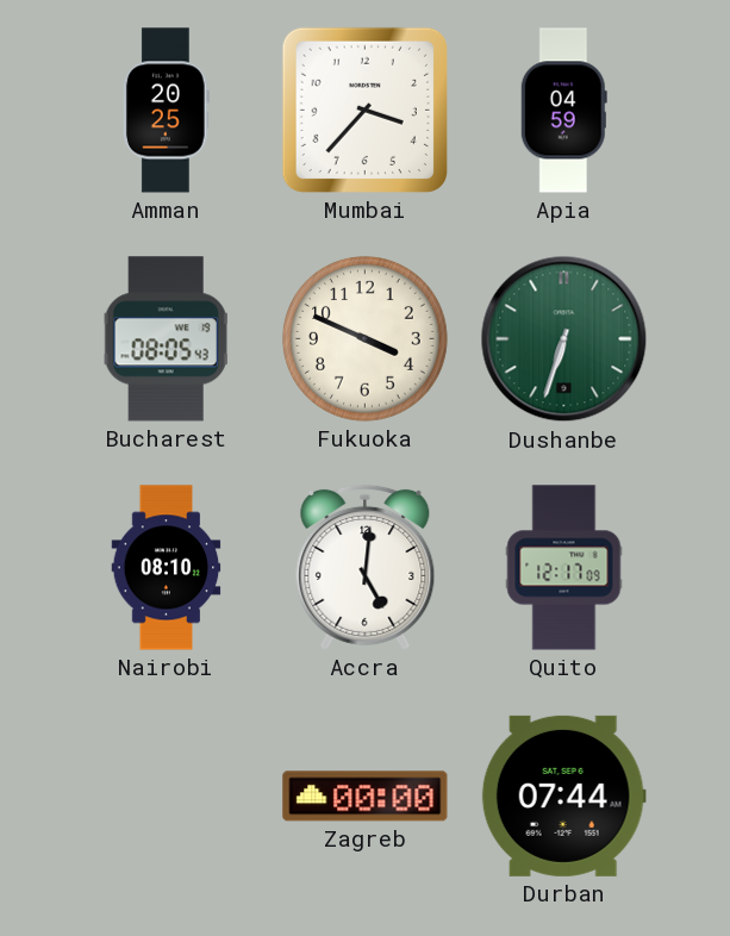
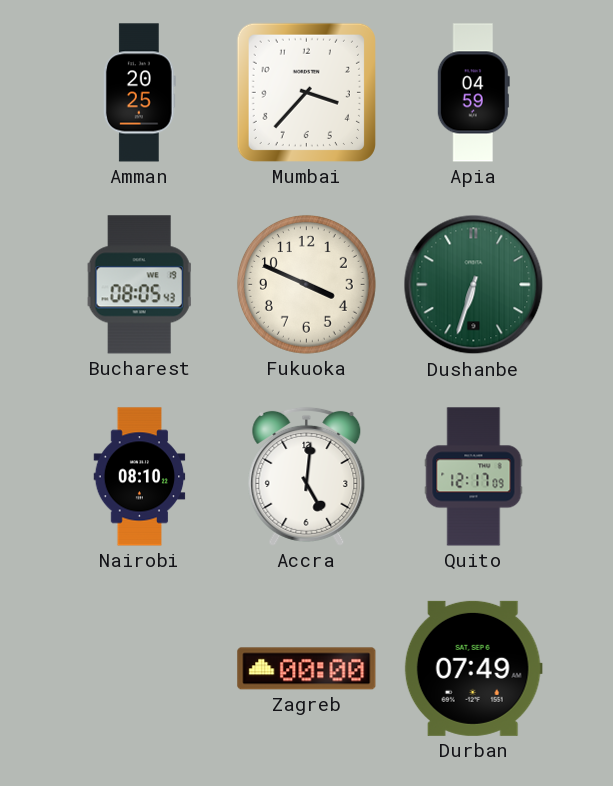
Durban: 07:44 -> 07:49
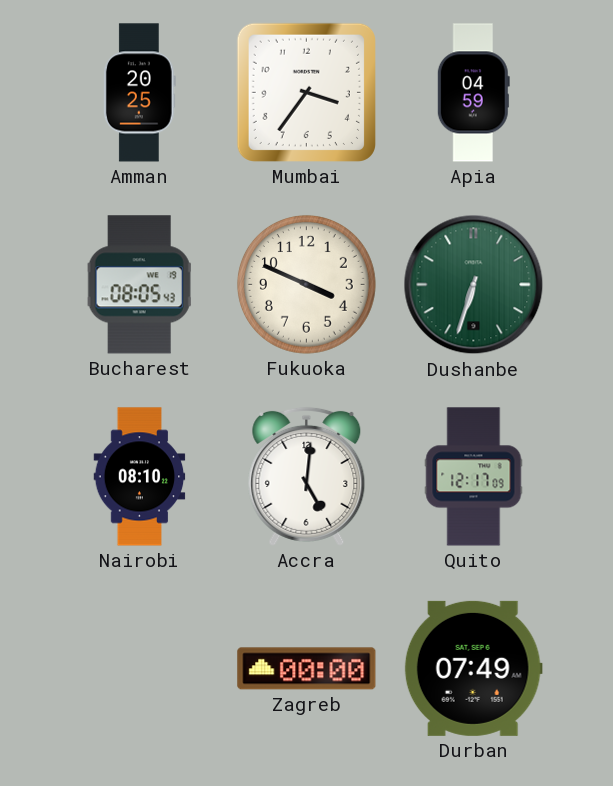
Mumbai: 3:37 -> 3:36
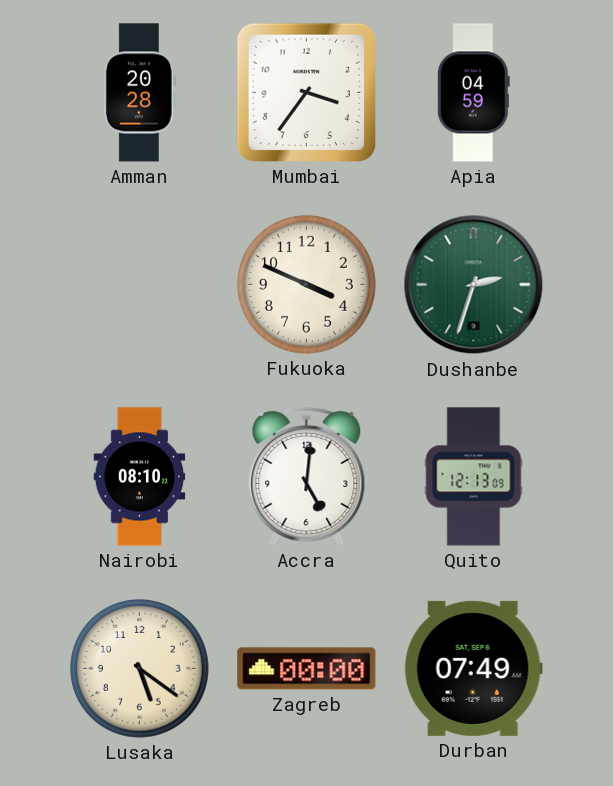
Amman: 20:25 -> 20:28
Bucharest: 08:05 -> none
Dushanbe: 6:33 -> 2:33
Quito: 12:17 -> 12:13
Lusaka: none -> 5:21
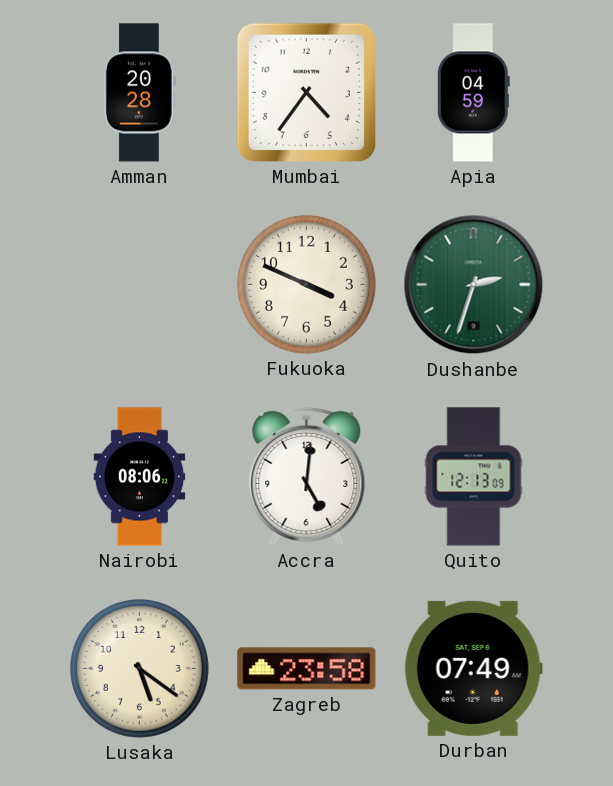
Mumbai: 3:36 -> 4:36
Nairobi: 08:10 -> 08:06
Zagreb: 00:00 -> 23:58
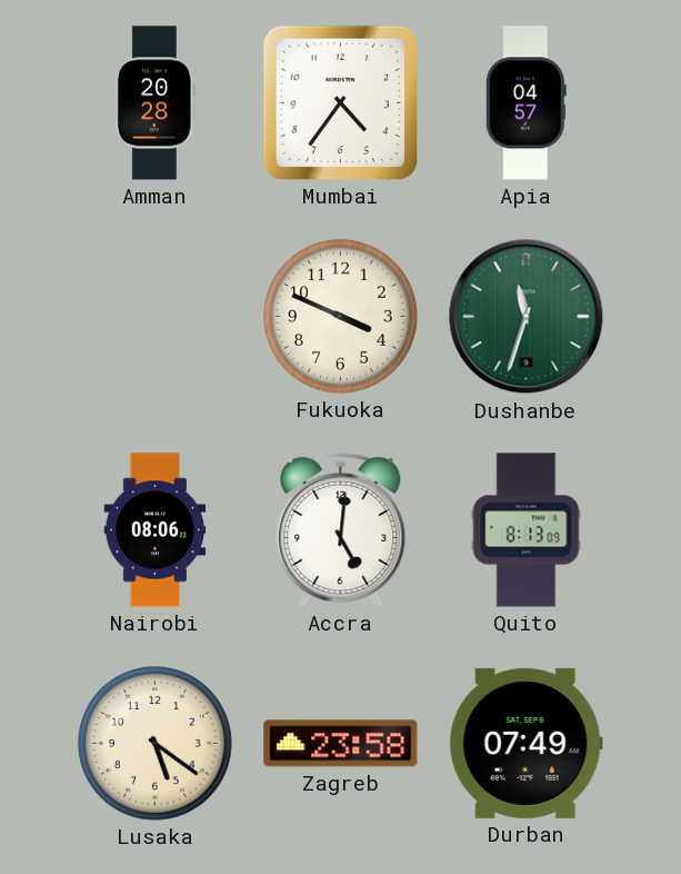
Apia: 04:59 -> 04:57
Dushanbe: 2:33 -> 11:33
Quito: 12:13 -> 8:13
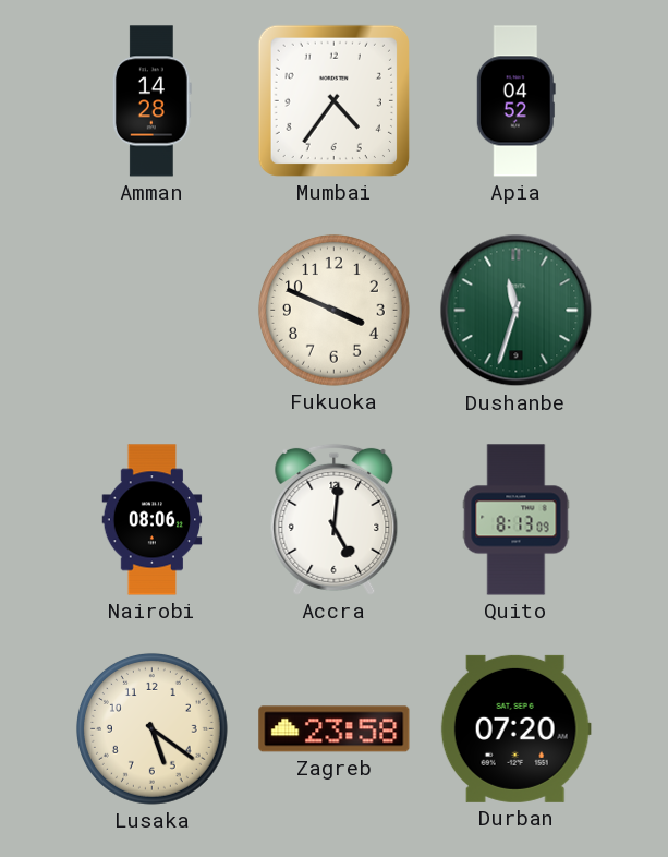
Amman: 20:28 -> 14:28
Apia: 04:57 -> 04:52
Durban: 07:49 -> 07:20
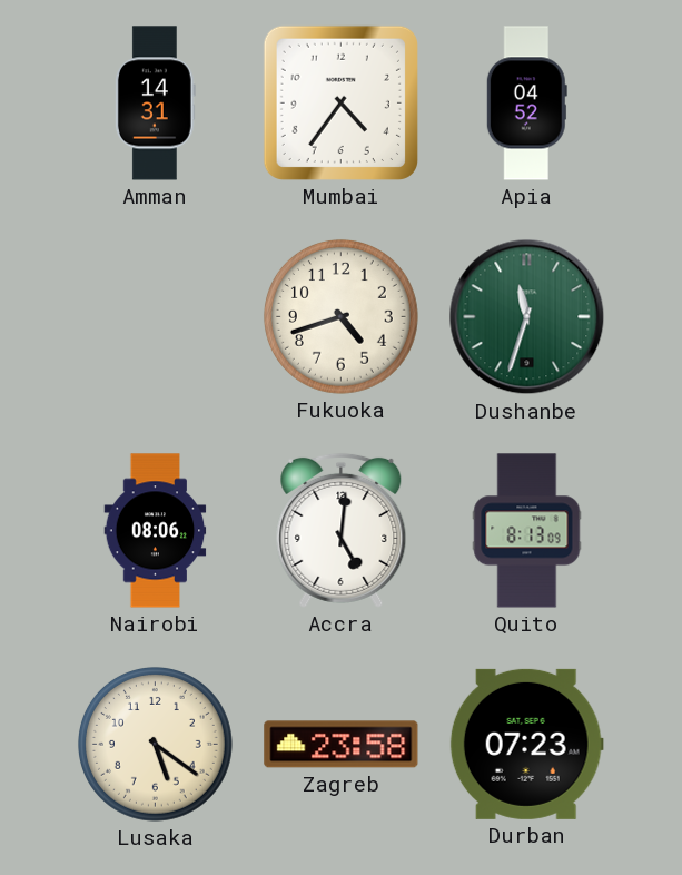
Amman: 14:28 -> 14:31
Fukuoka: 3:49 -> 4:42
Durban: 07:20 -> 07:23
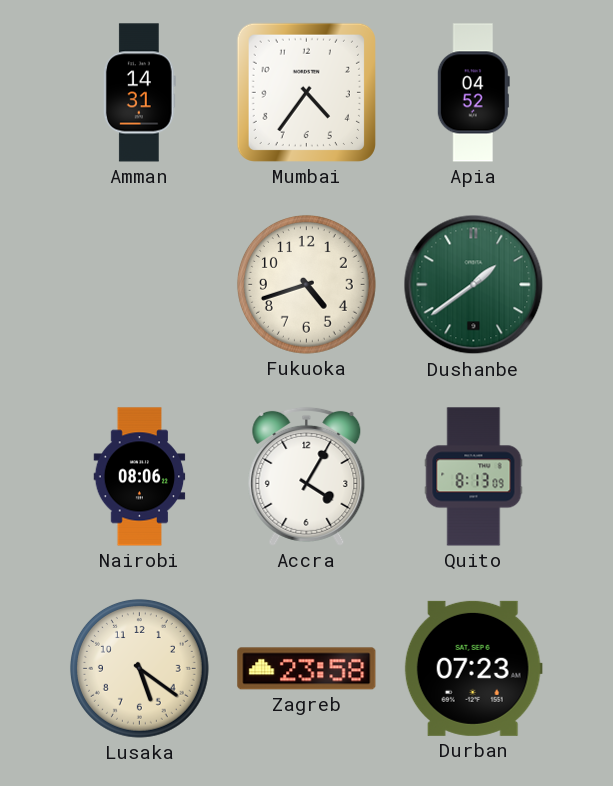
Dushanbe: 11:33 -> 1:39
Accra: 5:01 -> 4:05
